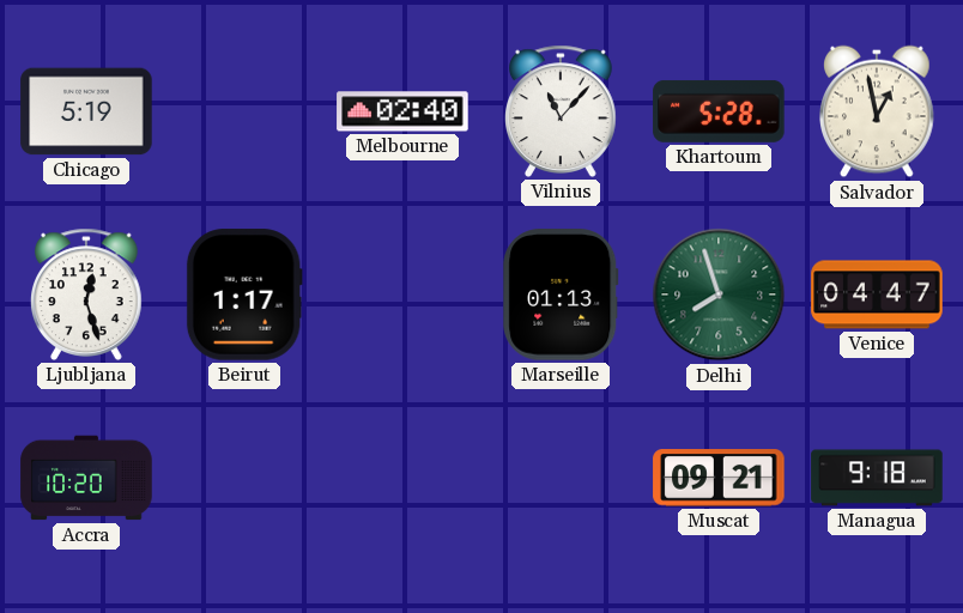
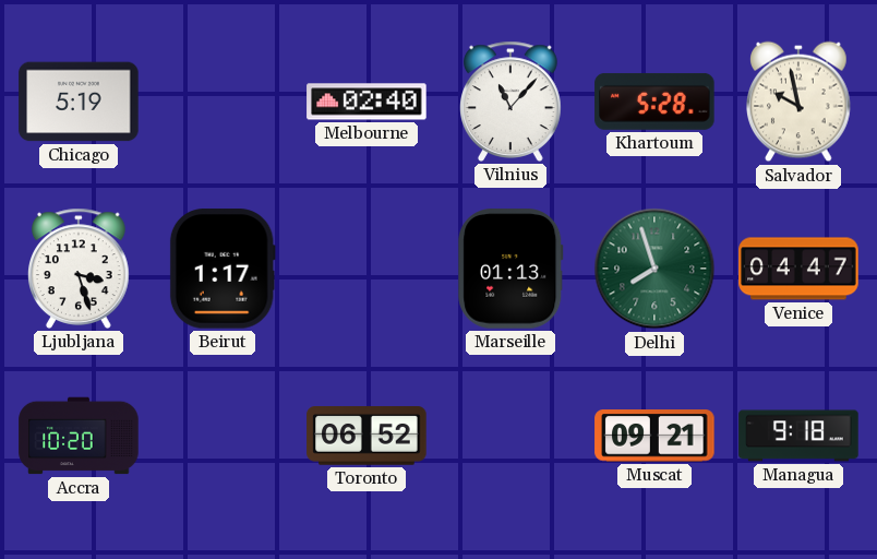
Salvador: 12:58 -> 9:58
Ljubljana: 12:27 -> 3:27
Toronto: none -> 06:52
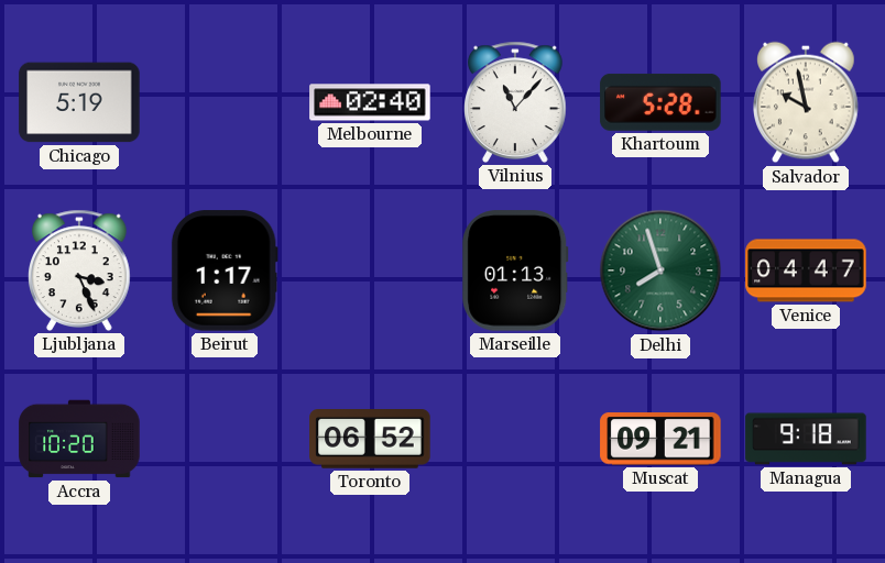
Ljubljana: 3:27 -> 3:26
